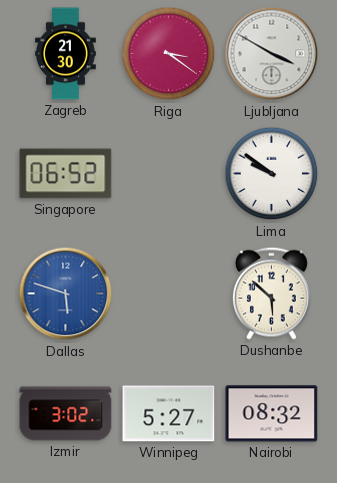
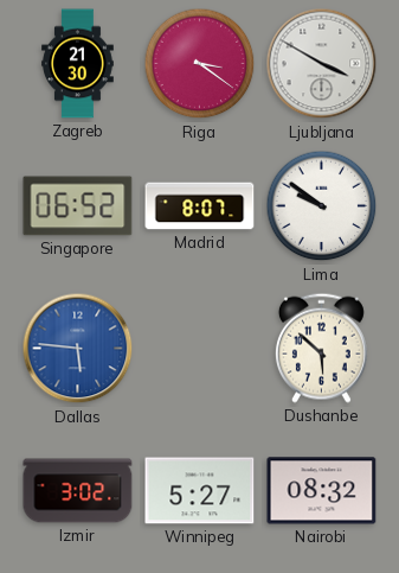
Madrid: none -> 8:07
Dallas: 5:48 -> 5:46
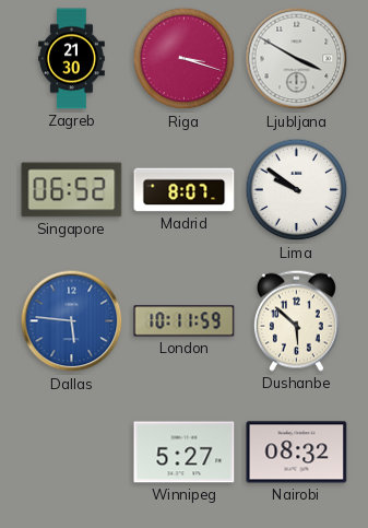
Riga: 3:21 -> 3:18
London: none -> 10:11
Izmir: 3:02 -> none
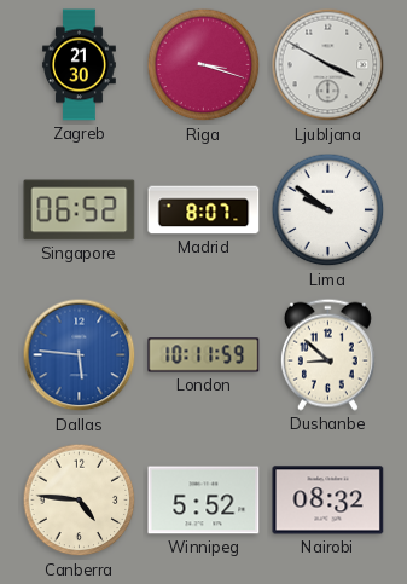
Dushanbe: 5:52 -> 8:52
Canberra: none -> 4:46
Winnipeg: 5:27 -> 5:52
